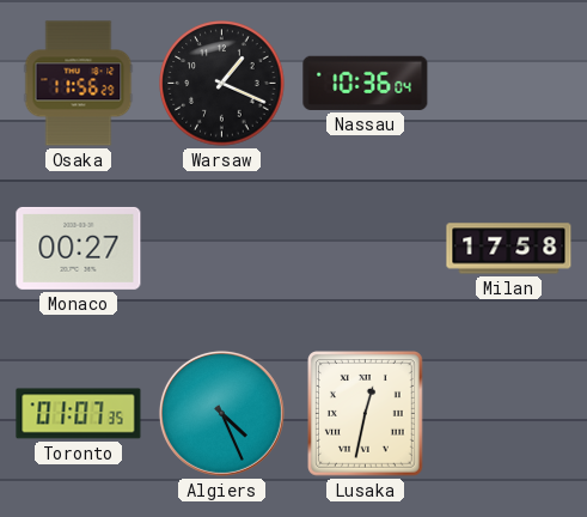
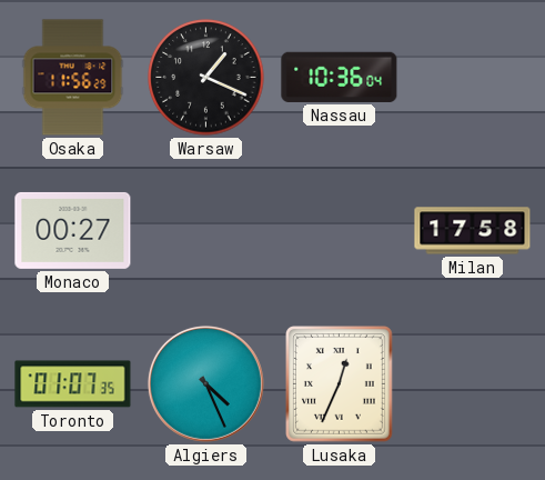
Lusaka: 12:32 -> 12:34
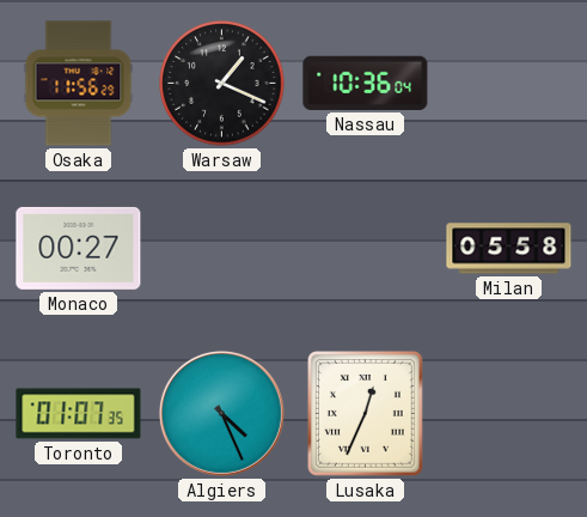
Milan: 17:58 -> 05:58
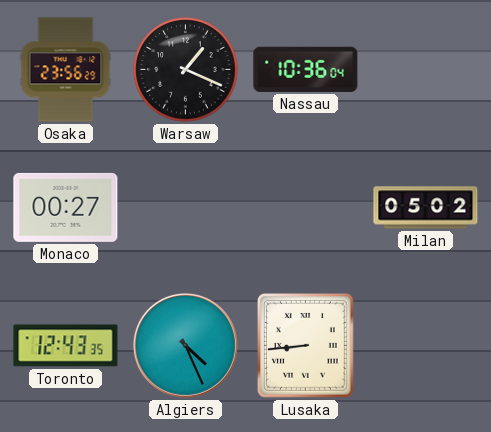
Osaka: 11:56 -> 23:56
Milan: 05:58 -> 05:02
Toronto: 01:07 -> 12:43
Lusaka: 12:34 -> 8:44
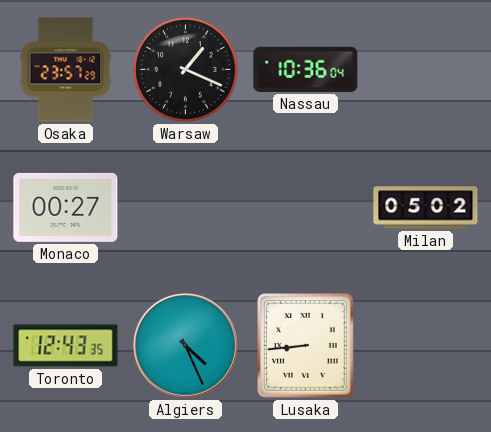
Osaka: 23:56 -> 23:57
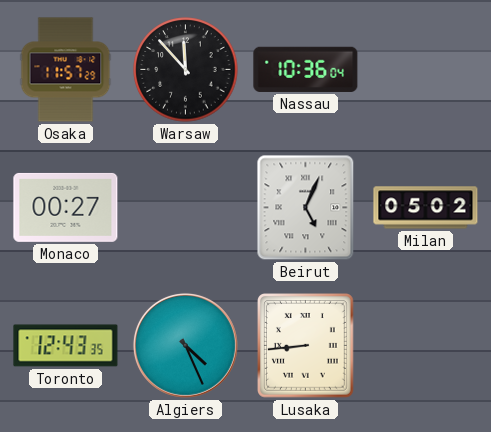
Osaka: 23:57 -> 11:57
Warsaw: 1:19 -> 11:53
Beirut: none -> 5:04
